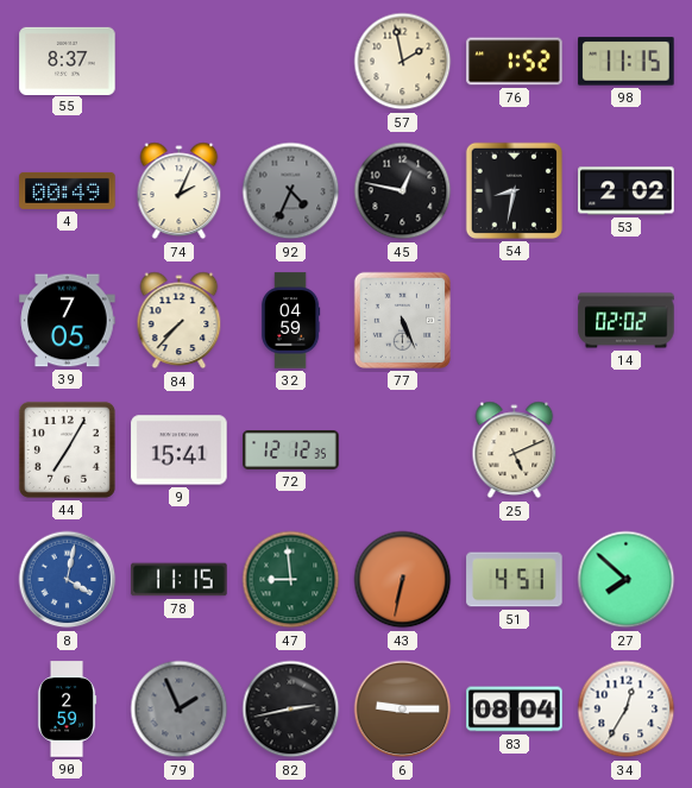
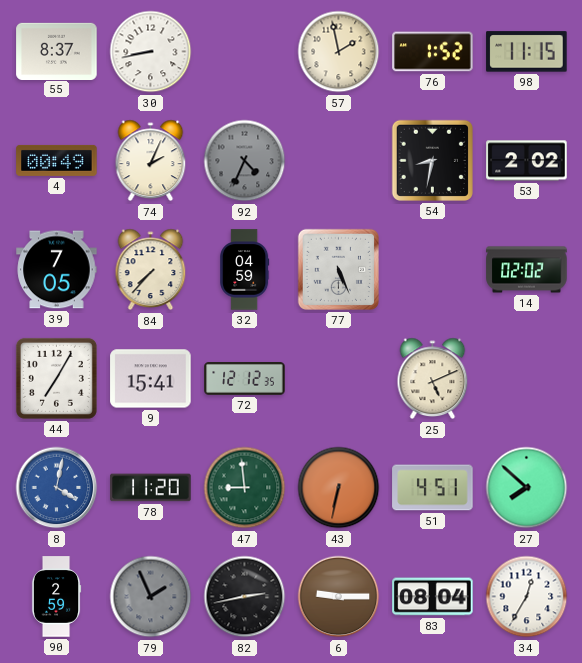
30: none -> 8:43
45: 12:47 -> none
78: 11:15 -> 11:20
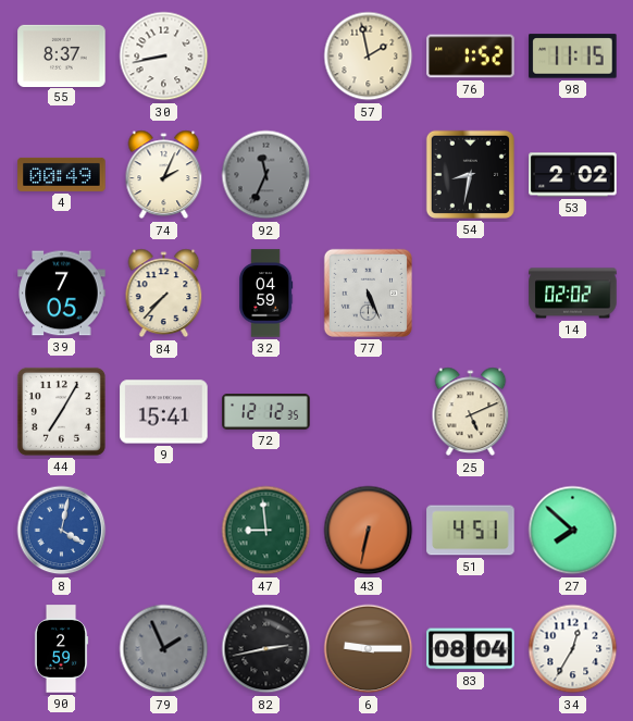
92: 4:34 -> 11:34
78: 11:20 -> none
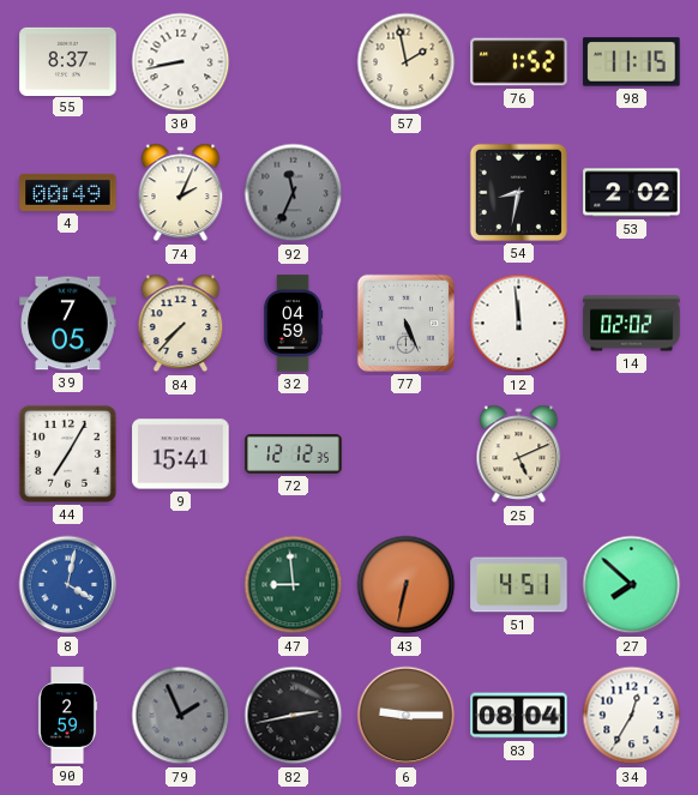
12: none -> 11:59
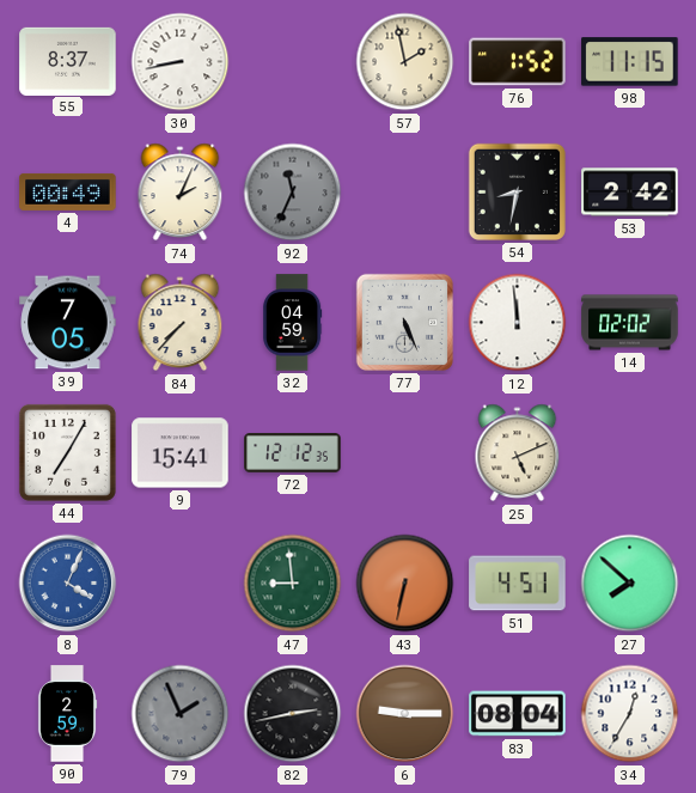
53: 2:02 -> 2:42
8: 4:02 -> 4:04
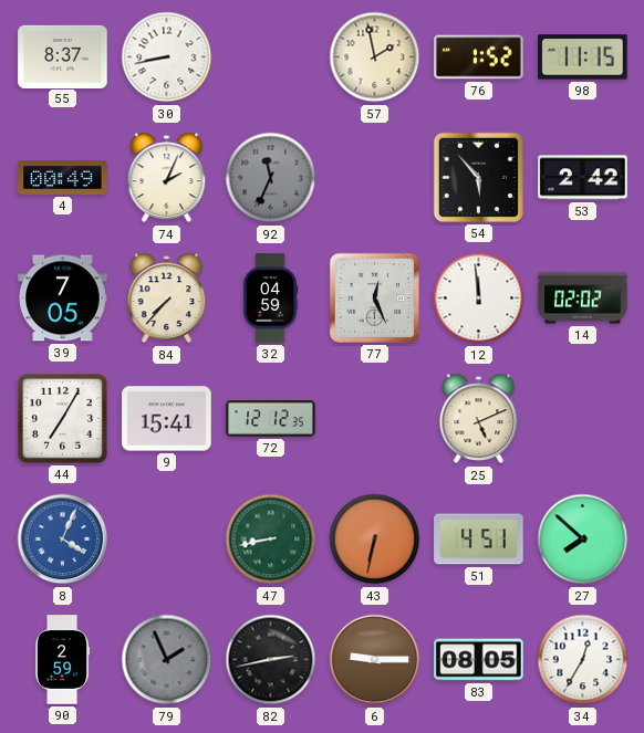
54: 8:32 -> 5:53
77: 5:26 -> 12:26
47: 8:59 -> 8:43
83: 08:04 -> 08:05
